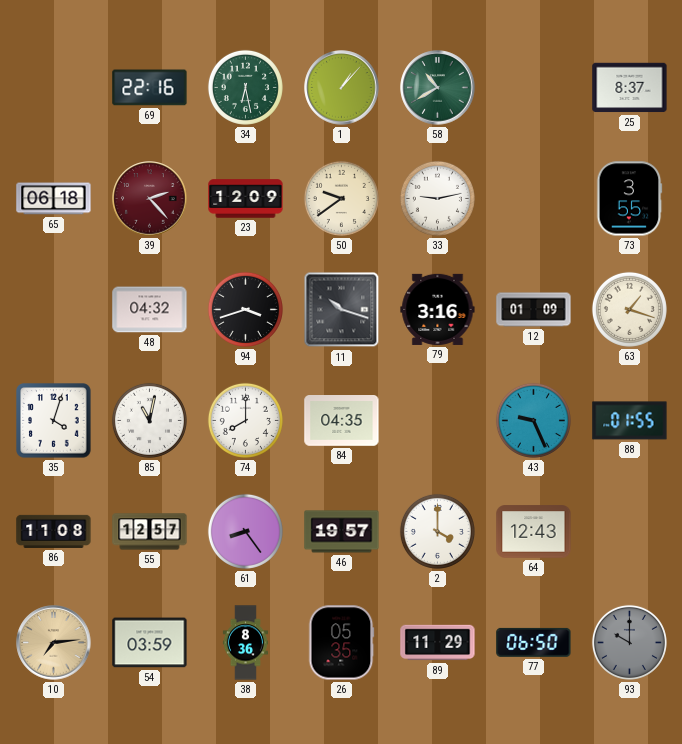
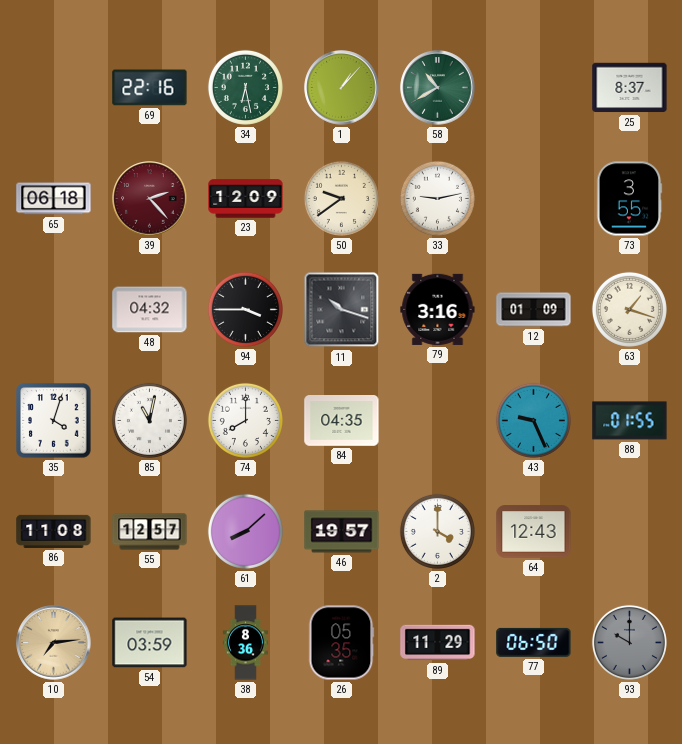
94: 3:42 -> 3:45
61: 8:24 -> 8:08
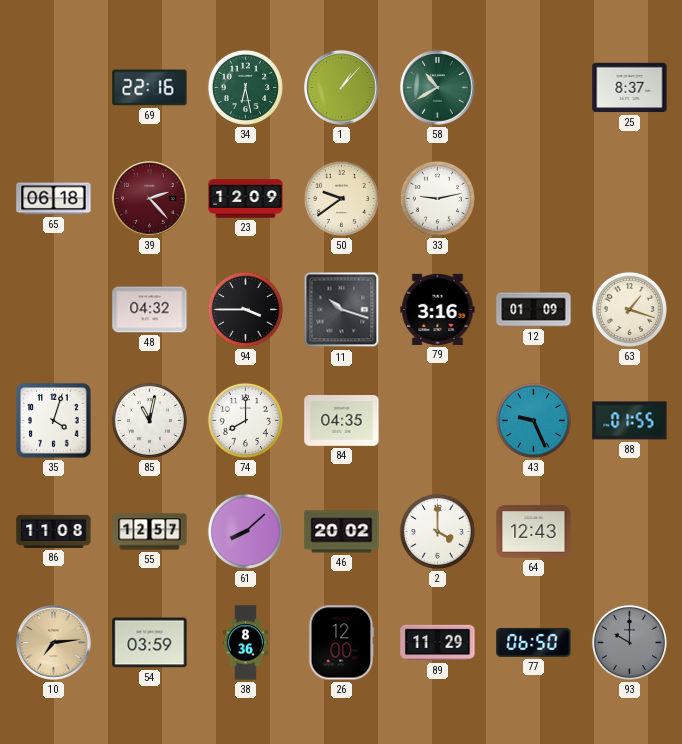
73: 3:55 -> none
46: 19:57 -> 20:02
26: 05:35 -> 12:00
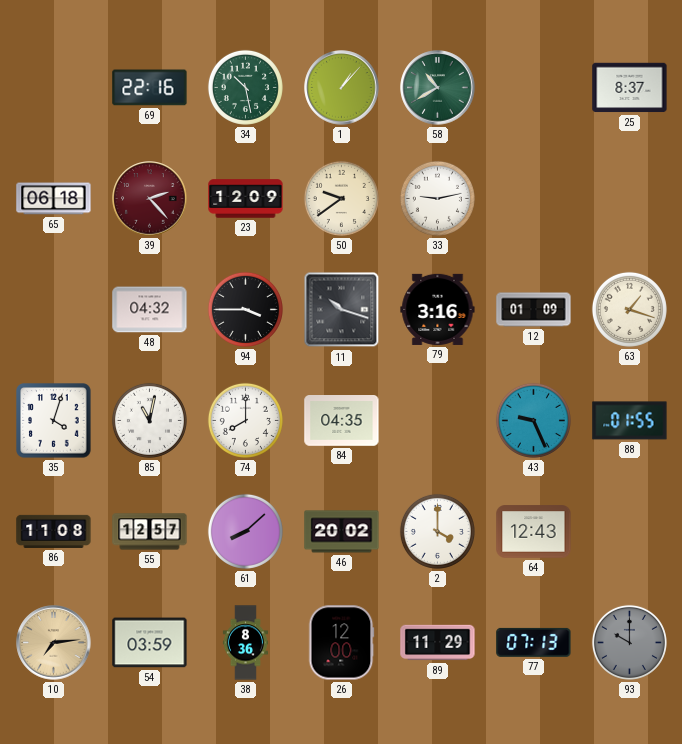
34: 6:28 -> 10:28
77: 06:50 -> 07:13
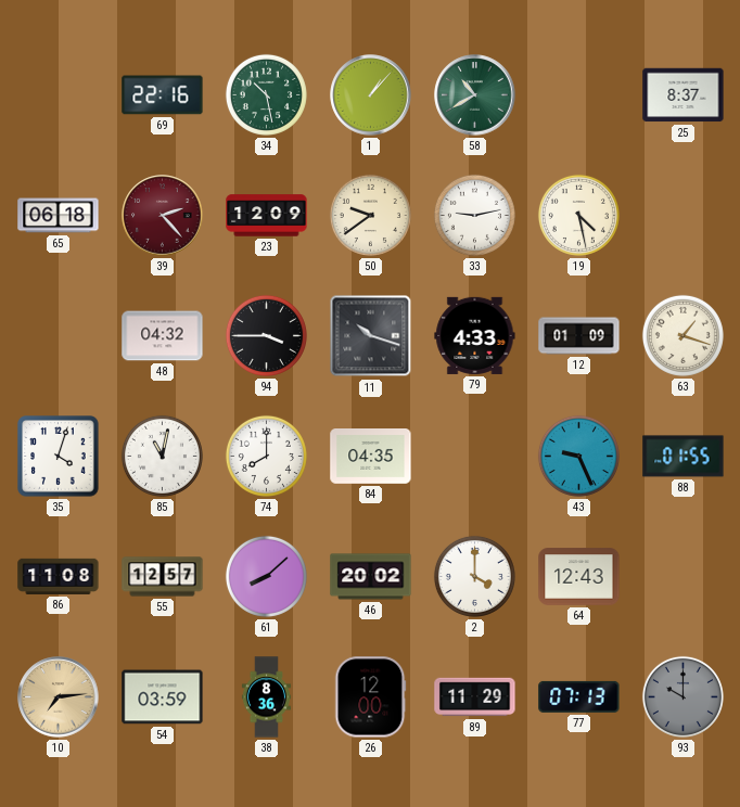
19: none -> 4:28
79: 3:16 -> 4:33
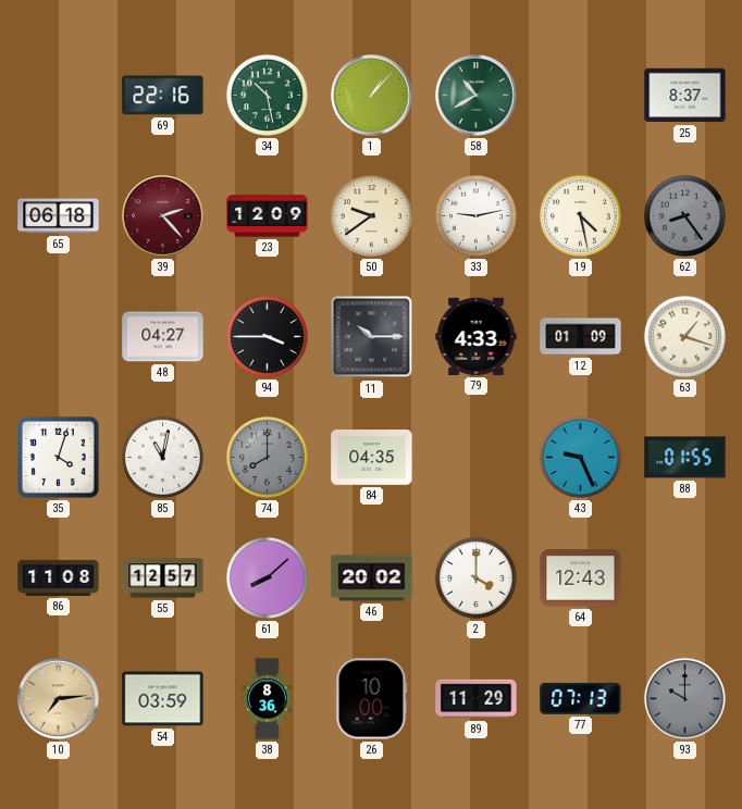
62: none -> 8:24
48: 04:32 -> 04:27
11: 10:18 -> 10:15
74 dial: white -> grey
26: 12:00 -> 10:00
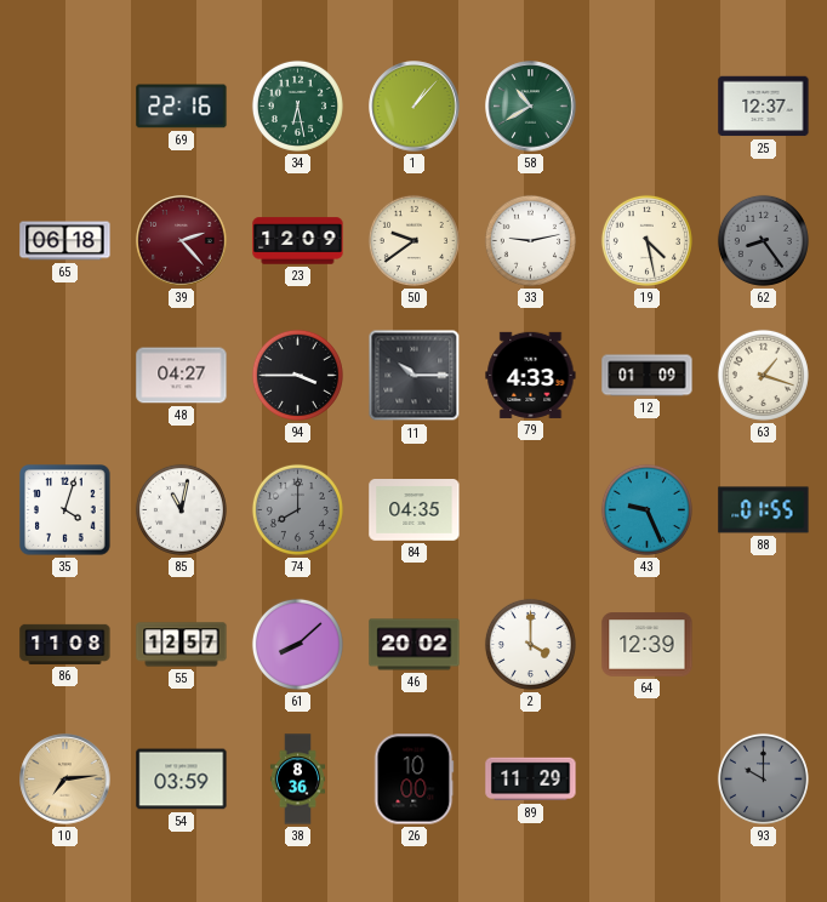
34: 10:28 -> 6:28
25: 8:37 -> 12:37
64: 12:43 -> 12:39
77: 07:13 -> none
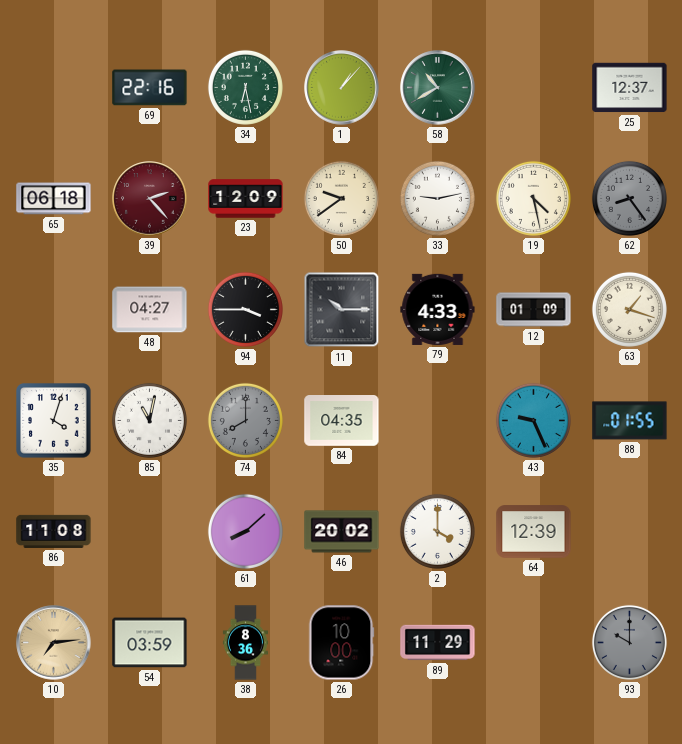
55: 12:57 -> none
